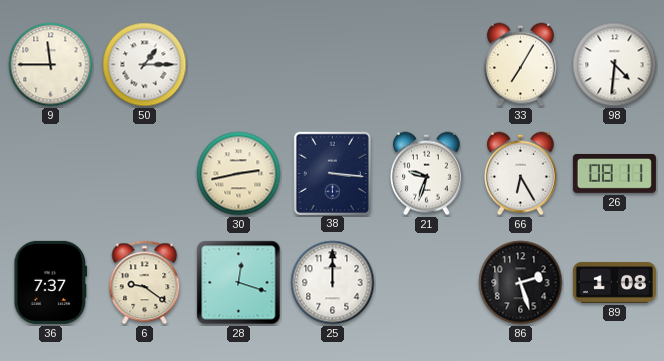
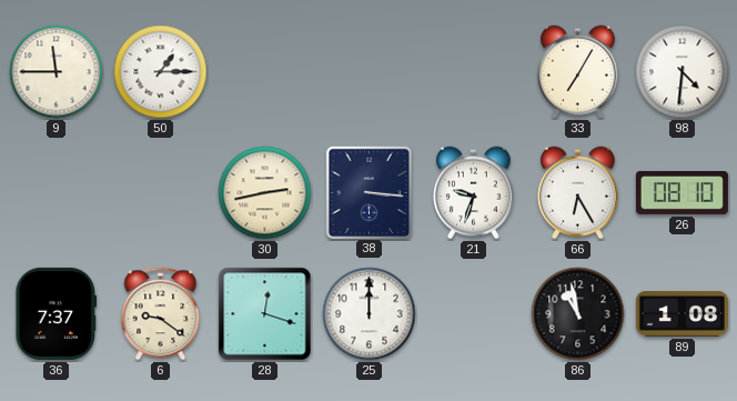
26: 08:11 -> 08:10
86: 2:27 -> 10:58
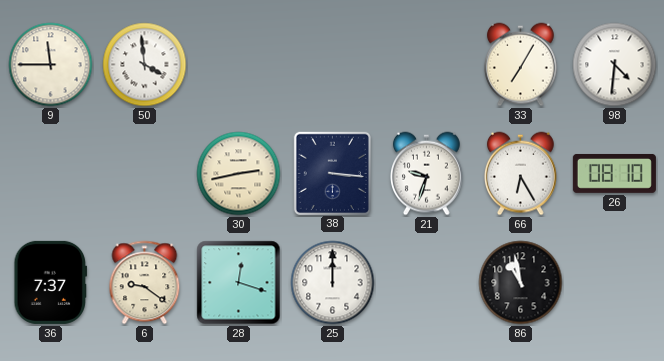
50: 1:15 -> 3:59
89: 1:08 -> none
